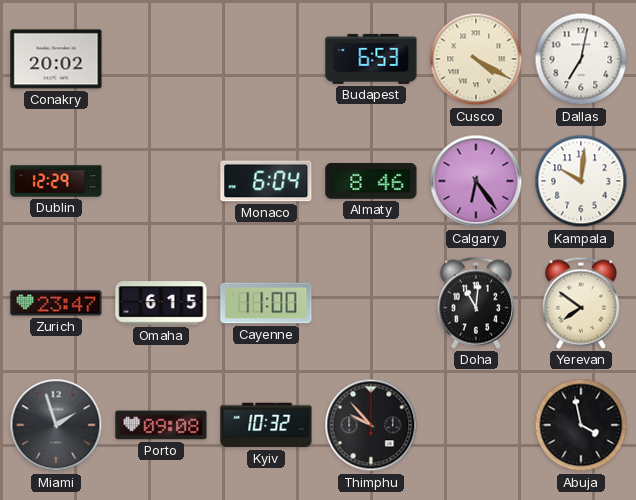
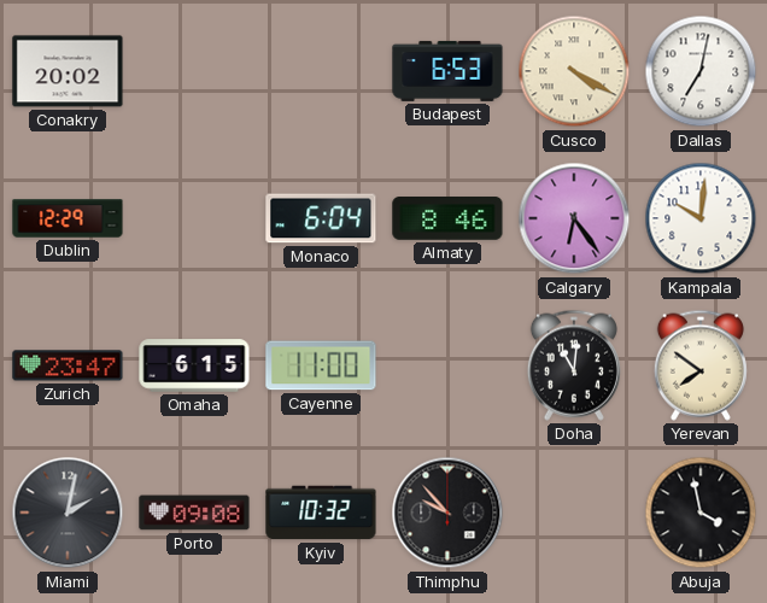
Miami: 1:57 -> 2:02
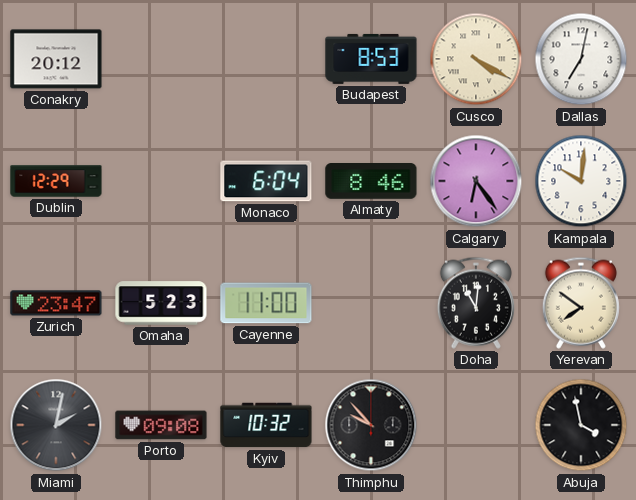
Conakry: 20:02 -> 20:12
Budapest: 6:53 -> 8:53
Omaha: 6:15 -> 5:23
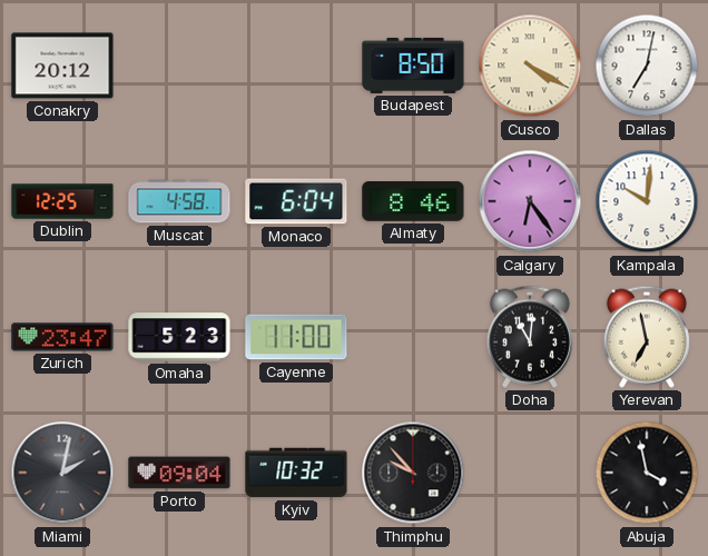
Budapest: 8:53 -> 8:50
Dublin: 12:29 -> 12:25
Muscat: none -> 4:58
Yerevan: 7:51 -> 6:58
Porto: 09:08 -> 09:04
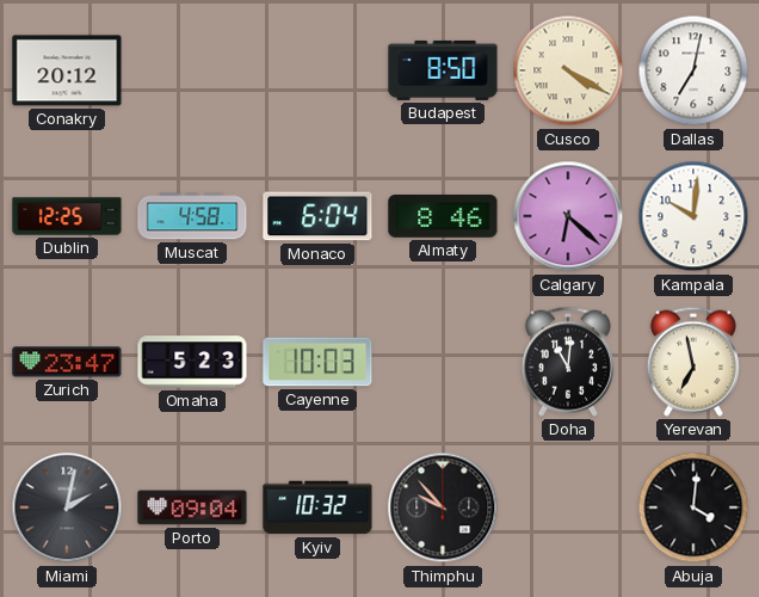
Calgary: 6:24 -> 6:22
Cayenne: 11:00 -> 10:03
Abuja: 3:58 -> 4:01
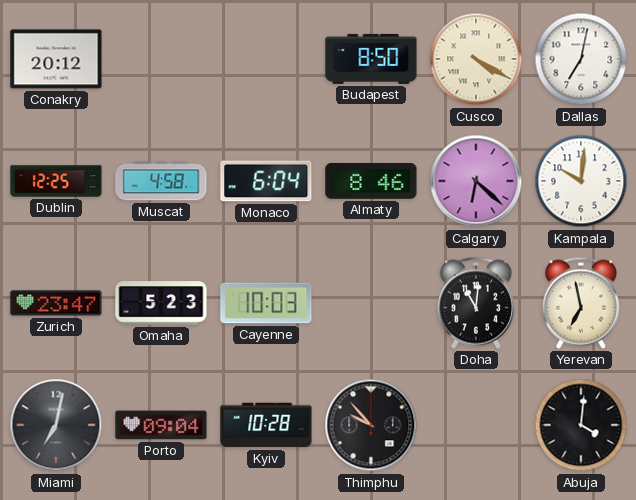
Miami: 2:02 -> 7:02
Kyiv: 10:32 -> 10:28
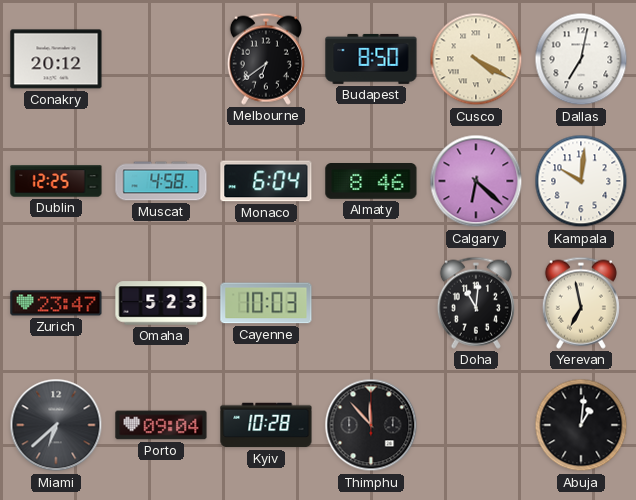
Melbourne: none -> 6:39
Miami: 7:02 -> 6:38
Thimphu: 9:53 -> 11:53
Abuja: 4:01 -> 1:01
